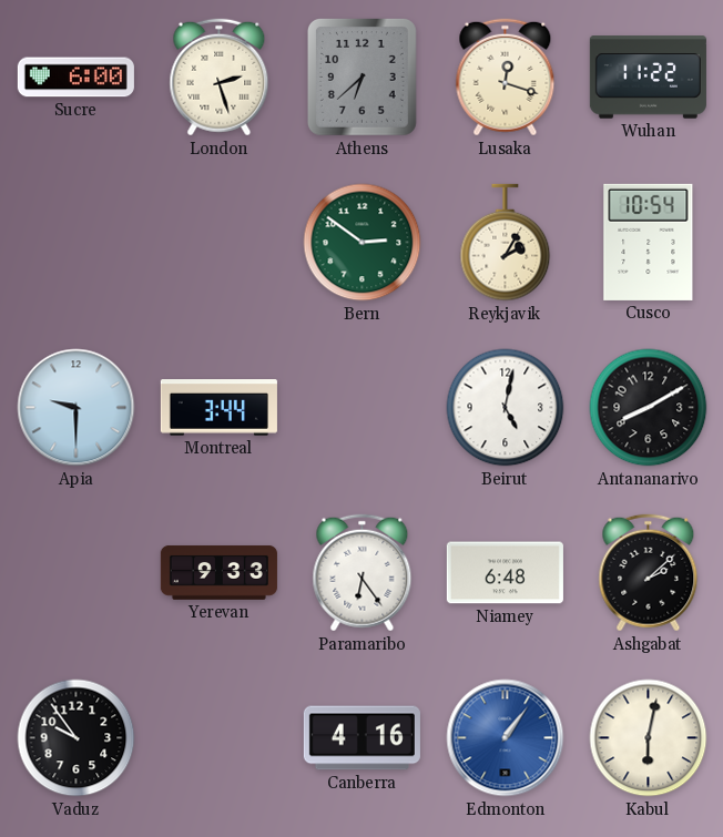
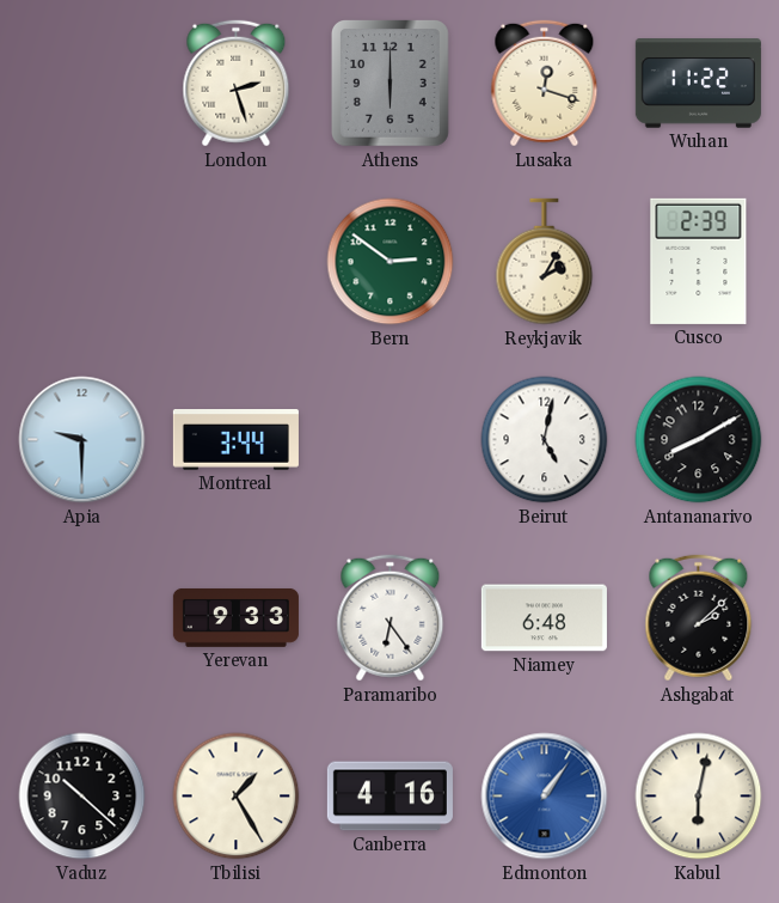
Sucre: 6:00 -> none
Athens: 6:38 -> 6:00
Cusco: 10:54 -> 2:39
Vaduz: 9:54 -> 10:22
Tbilisi: none -> 1:25
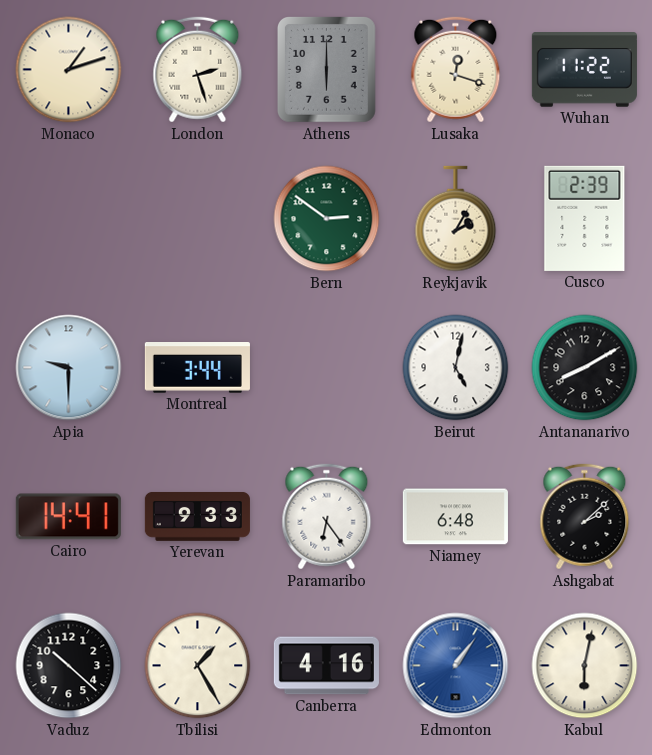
Monaco: none -> 1:12
Cairo: none -> 14:41
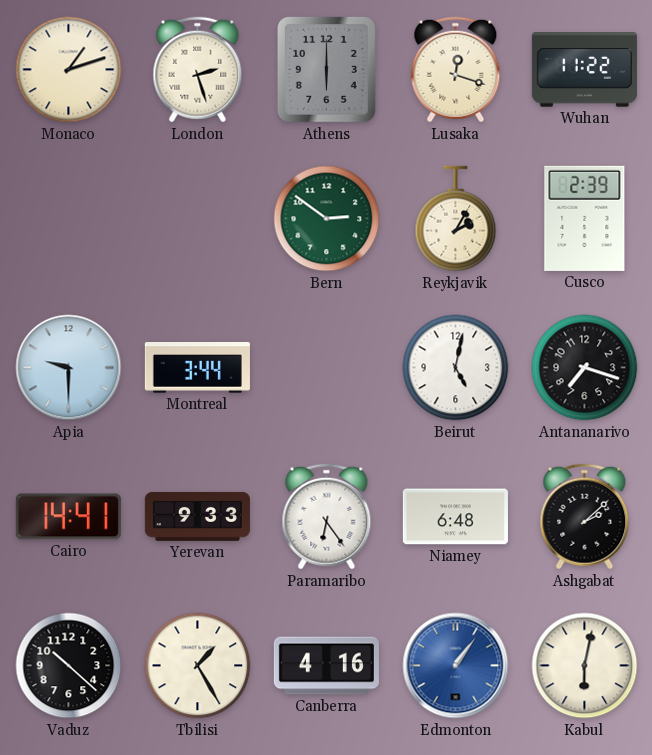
Antananarivo: 8:10 -> 7:18
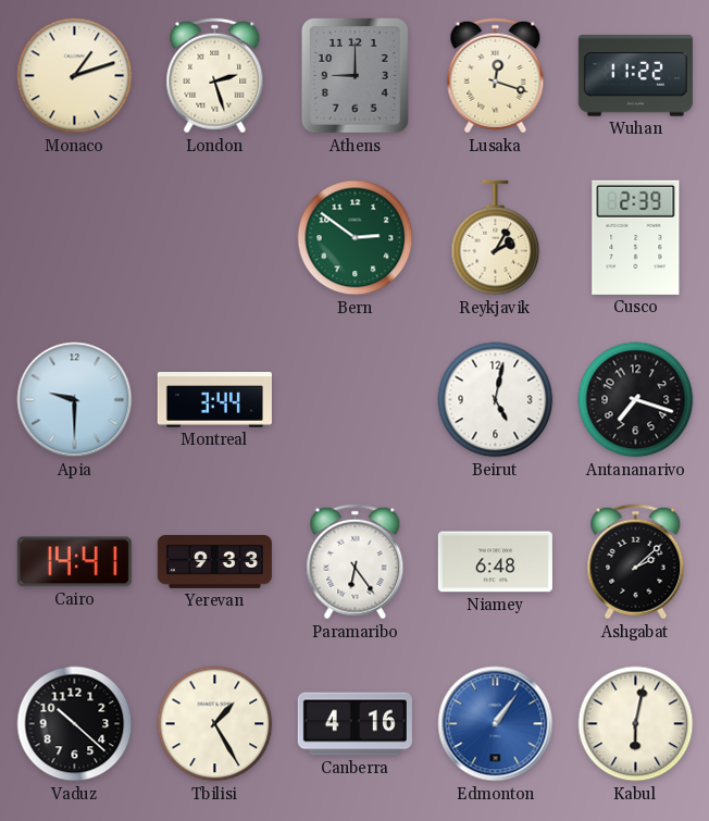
Athens: 6:00 -> 9:00
